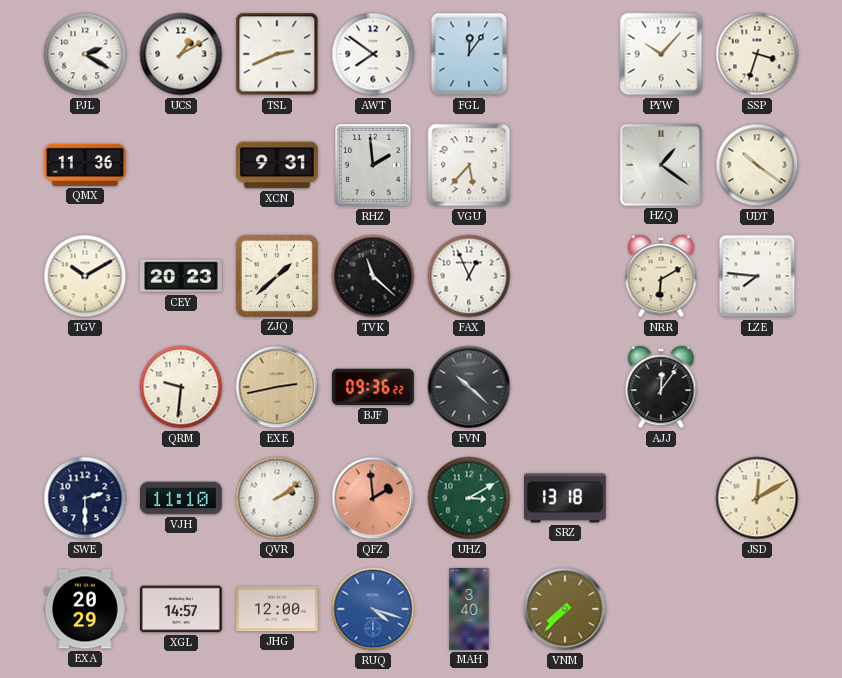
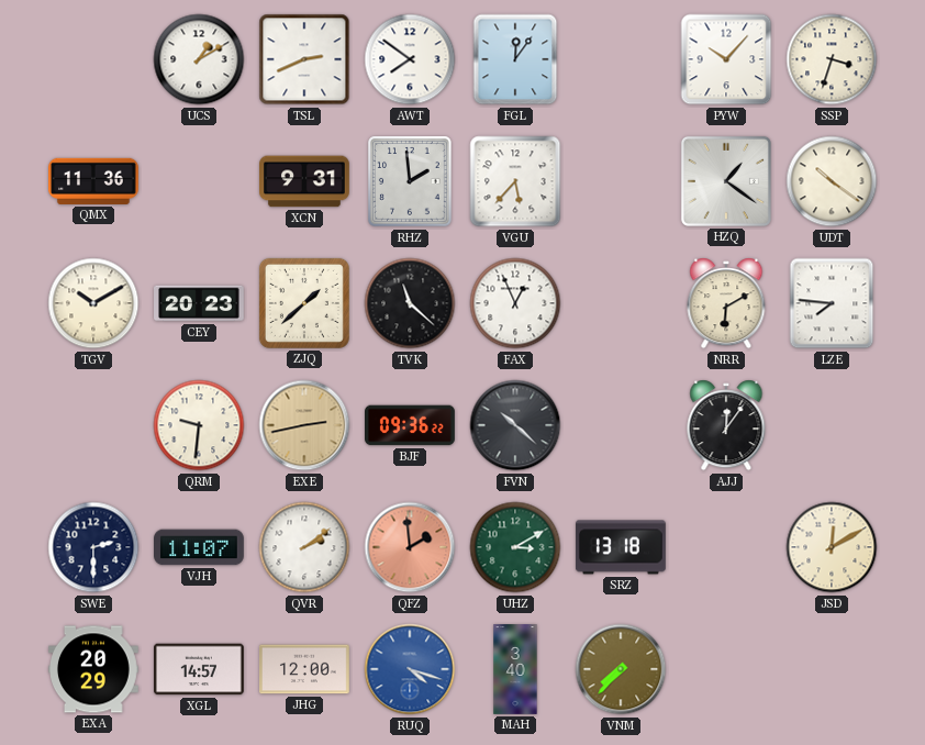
PJL: 2:20 -> none
VJH: 11:10 -> 11:07
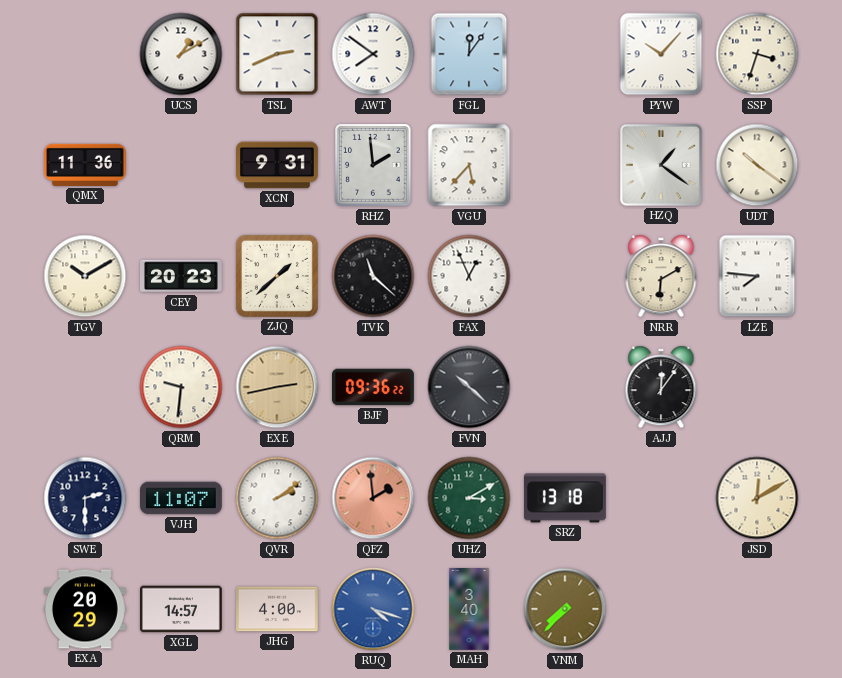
JHG: 12:00 -> 4:00
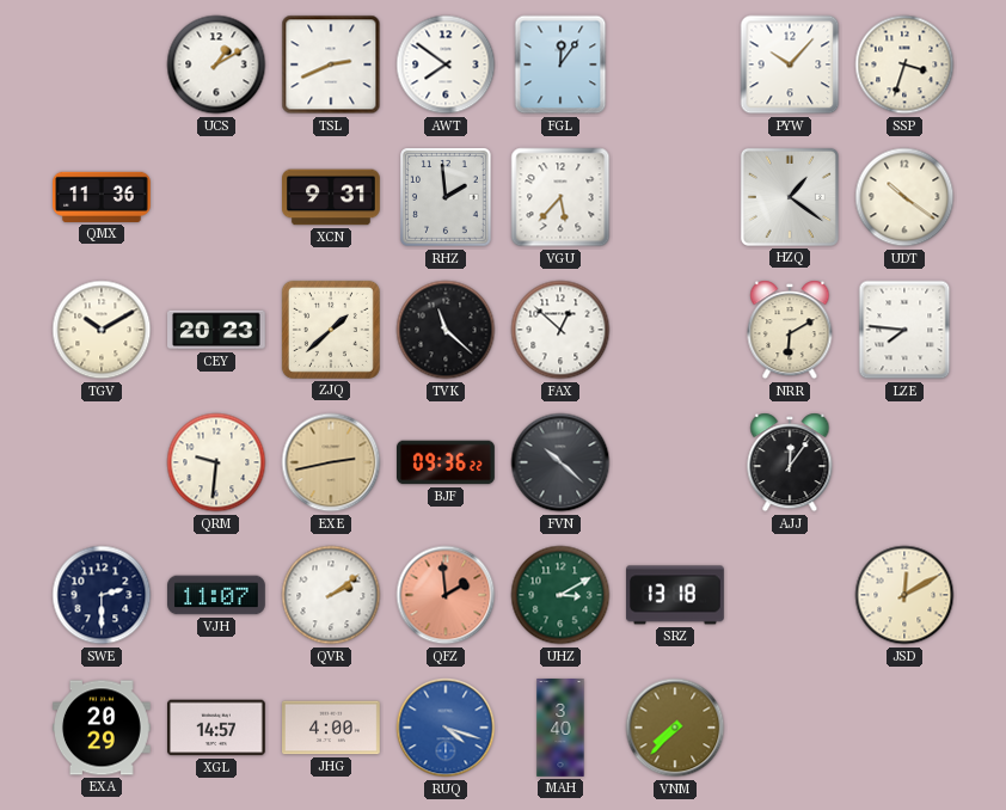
FAX: 12:56 -> 12:52
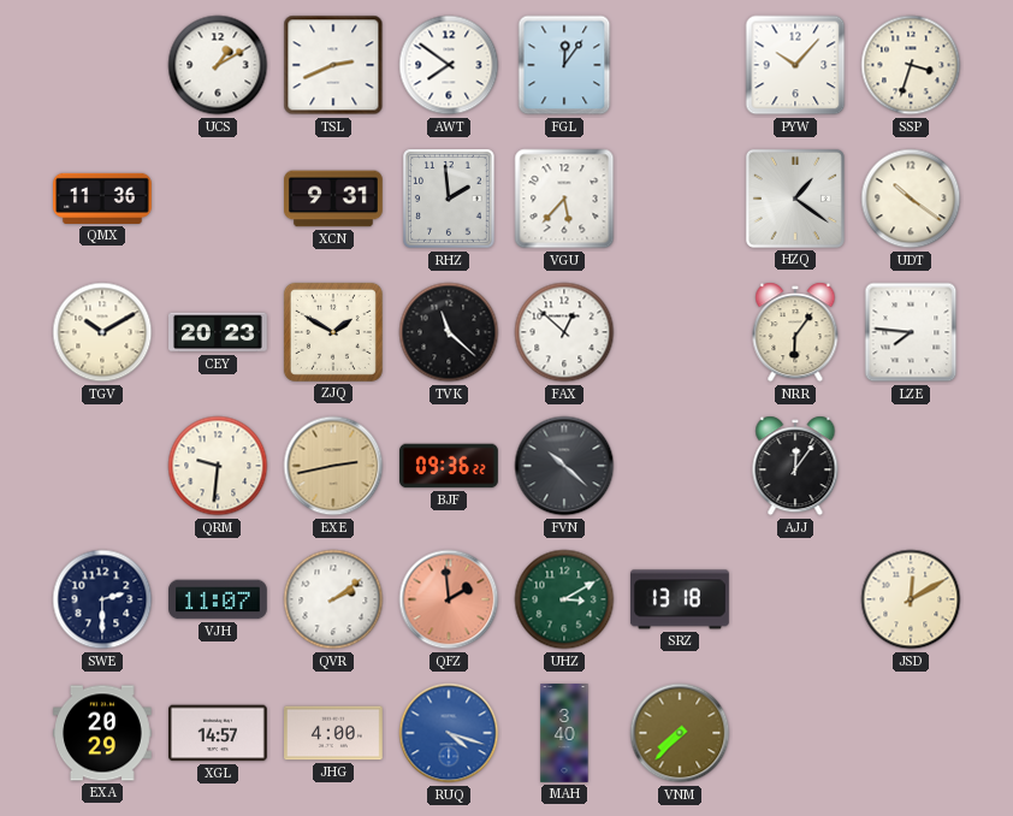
ZJQ: 1:38 -> 1:50
NRR: 6:10 -> 6:06
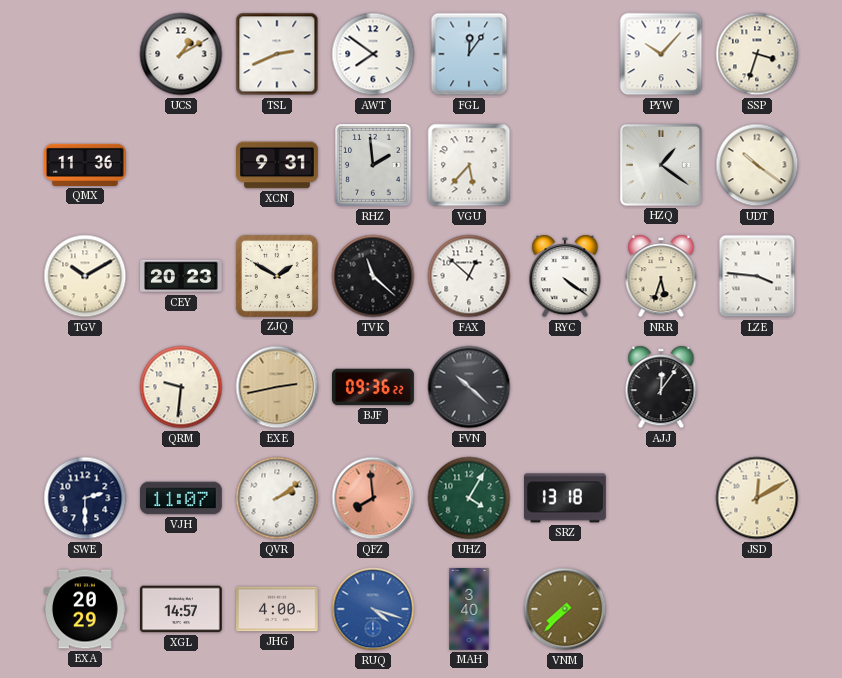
RYC: none -> 4:21
NRR: 6:06 -> 5:33
LZE: 7:46 -> 3:46
QFZ: 1:59 -> 7:59
UHZ: 3:10 -> 4:05
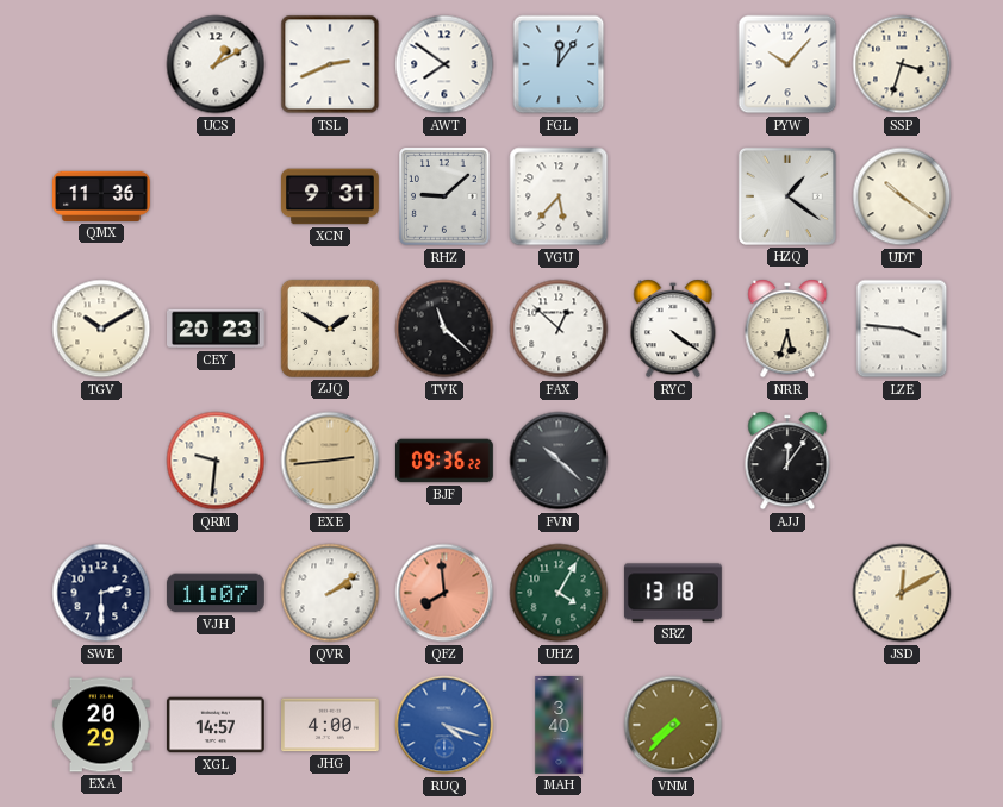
RHZ: 1:59 -> 9:08
EXE: 2:43 -> 2:44
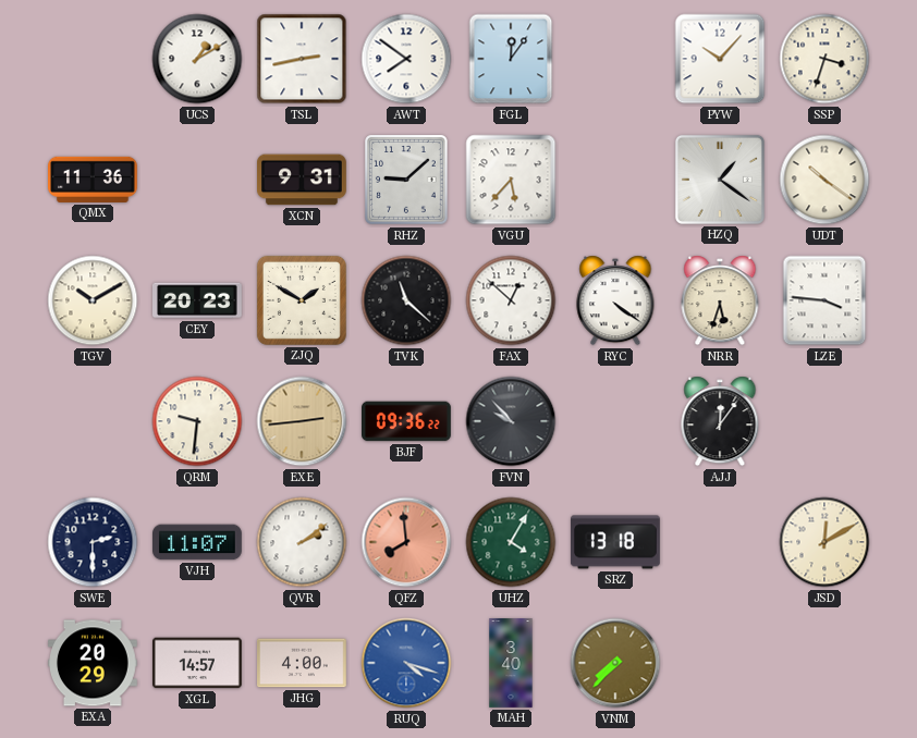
TSL: 2:41 -> 2:43
FVN: 10:22 -> 9:53
